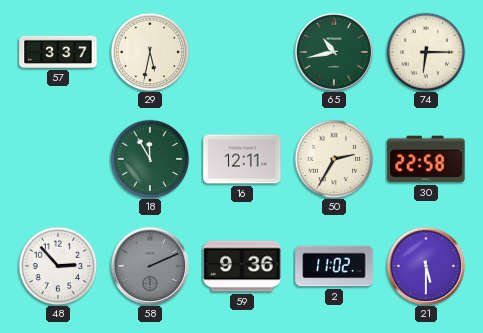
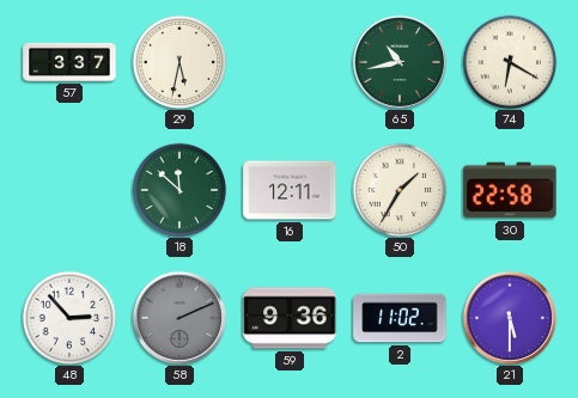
74: 6:15 -> 6:20
18: 11:55 -> 11:52
50: 2:35 -> 1:35
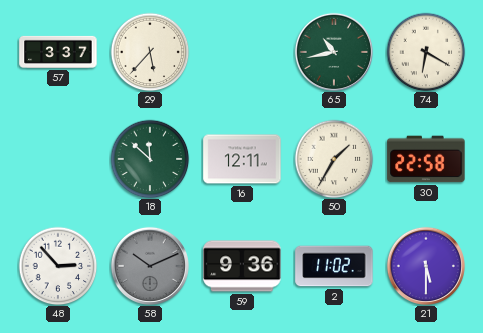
29: 5:32 -> 5:37
58: 2:11 -> 10:11
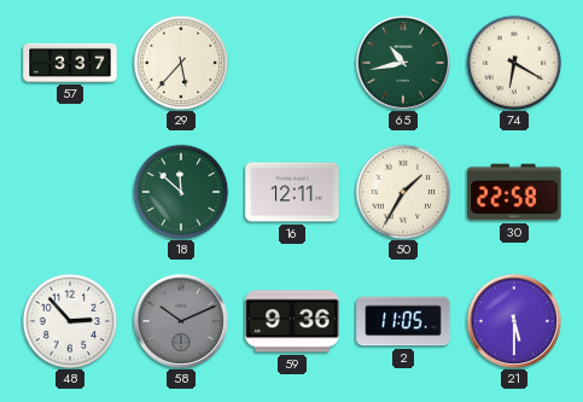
2: 11:02 -> 11:05
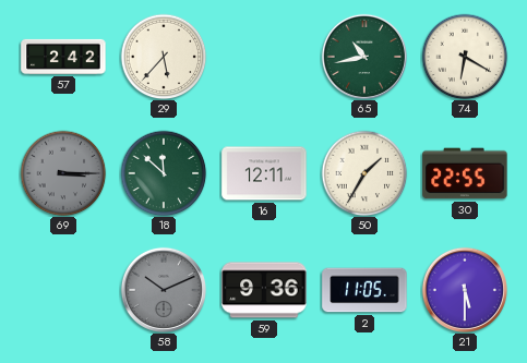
57: 3:37 -> 2:42
69: none -> 3:15
30: 22:58 -> 22:55
48: 2:53 -> none
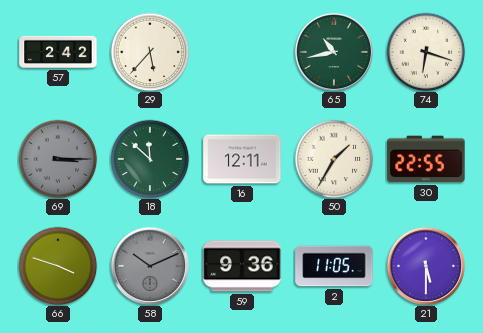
74: 6:20 -> 6:18
66: none -> 3:48
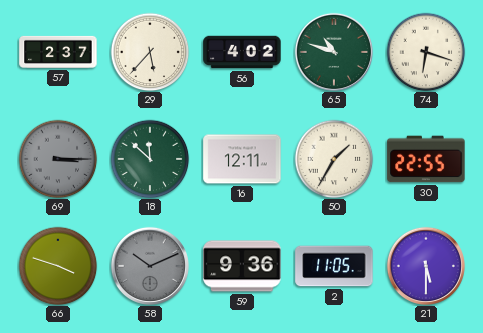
57: 2:42 -> 2:37
56: none -> 4:02
65: 10:43 -> 10:48
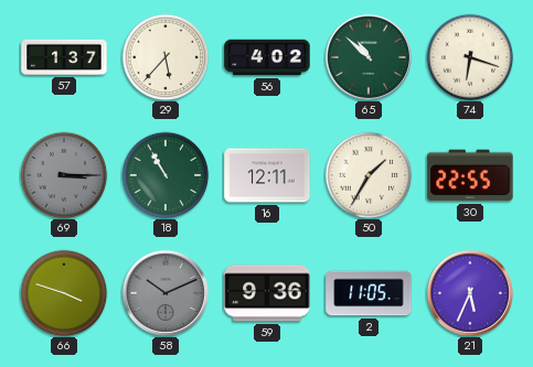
57: 2:37 -> 1:37
65: 10:48 -> 10:52
18: 11:52 -> 10:55
21: 5:30 -> 5:34
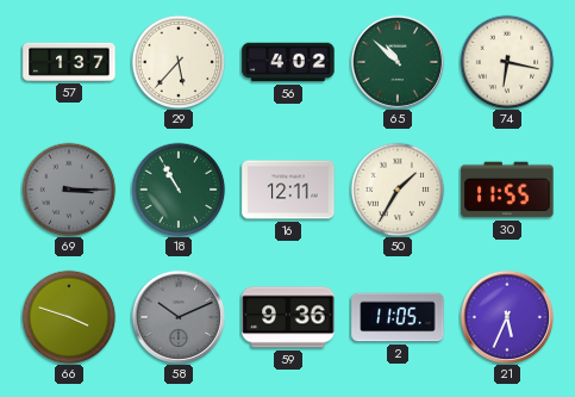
74: 6:18 -> 6:17
30: 22:55 -> 11:55
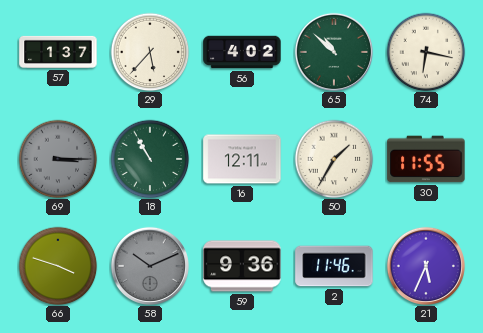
2: 11:05 -> 11:46
